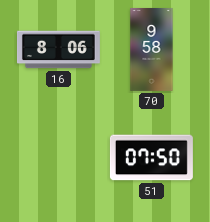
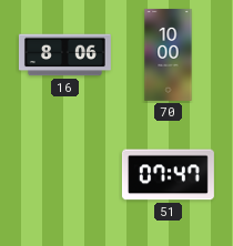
70: 9:58 -> 10:00
51: 07:50 -> 07:47
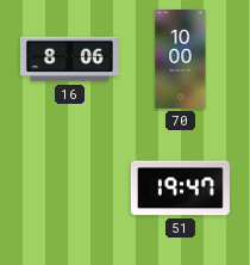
51: 07:47 -> 19:47
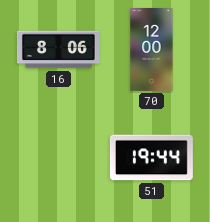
70: 10:00 -> 12:00
51: 19:47 -> 19:44
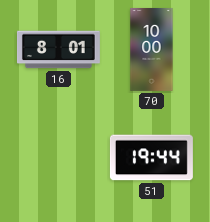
16: 8:06 -> 8:01
70: 12:00 -> 10:00
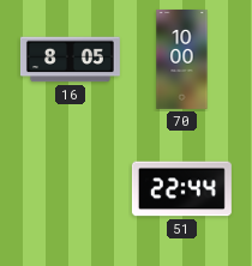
16: 8:01 -> 8:05
51: 19:44 -> 22:44
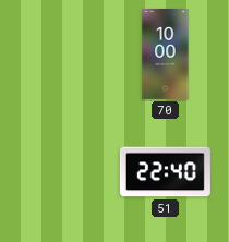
16: 8:05 -> none
51: 22:44 -> 22:40
